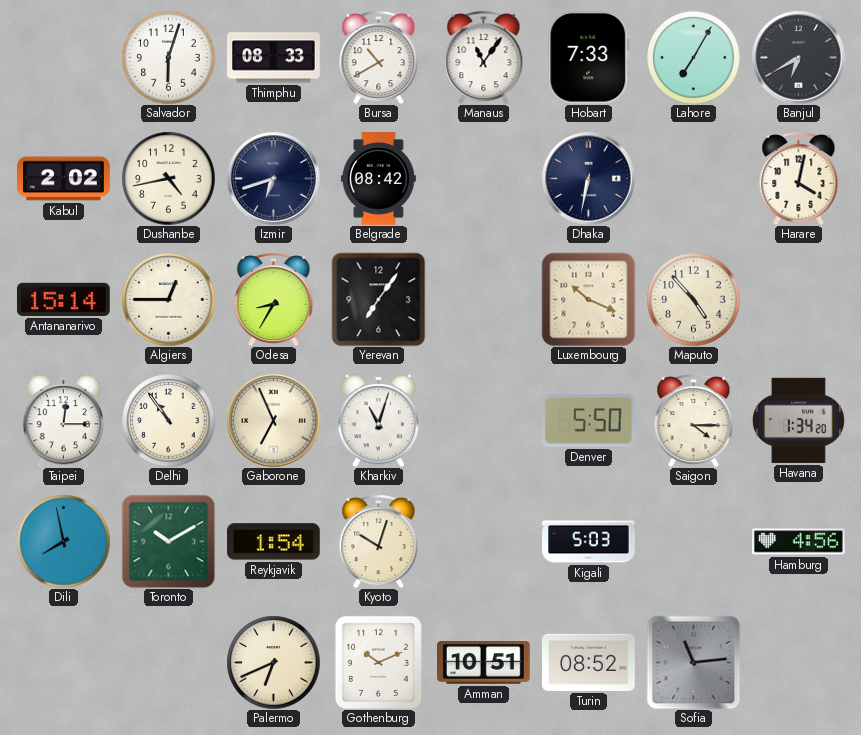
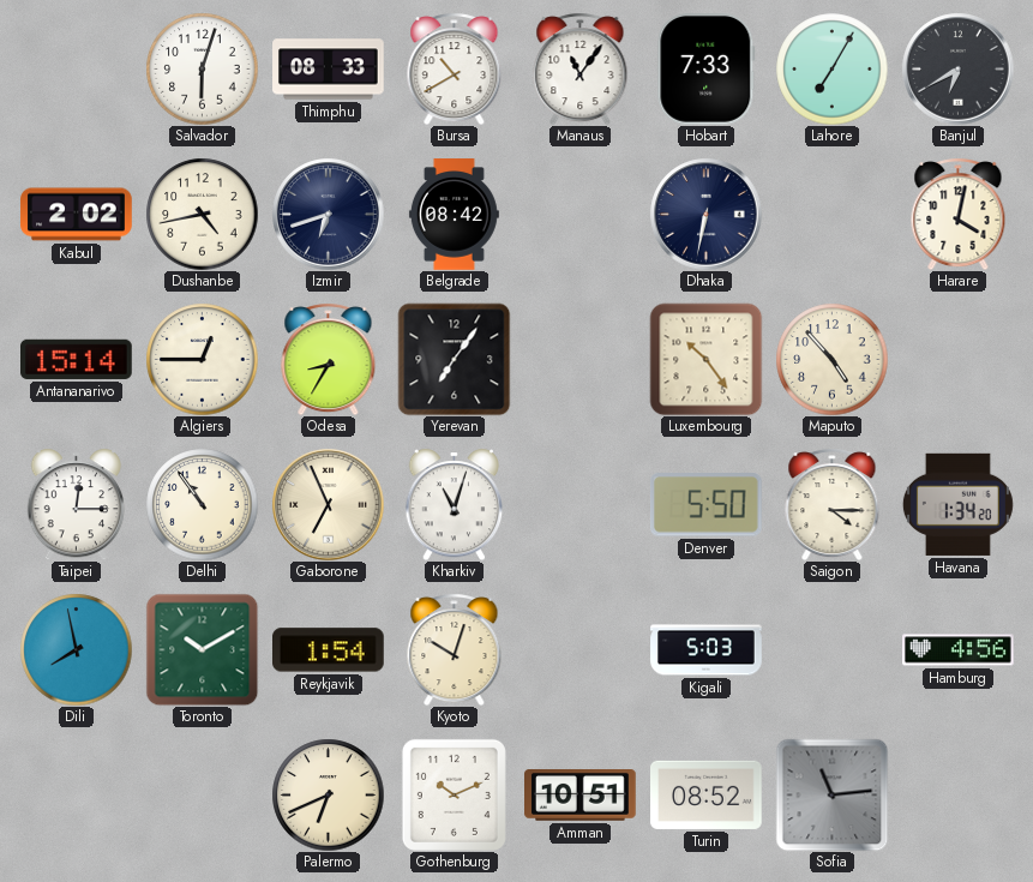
Luxembourg: 10:19 -> 10:24
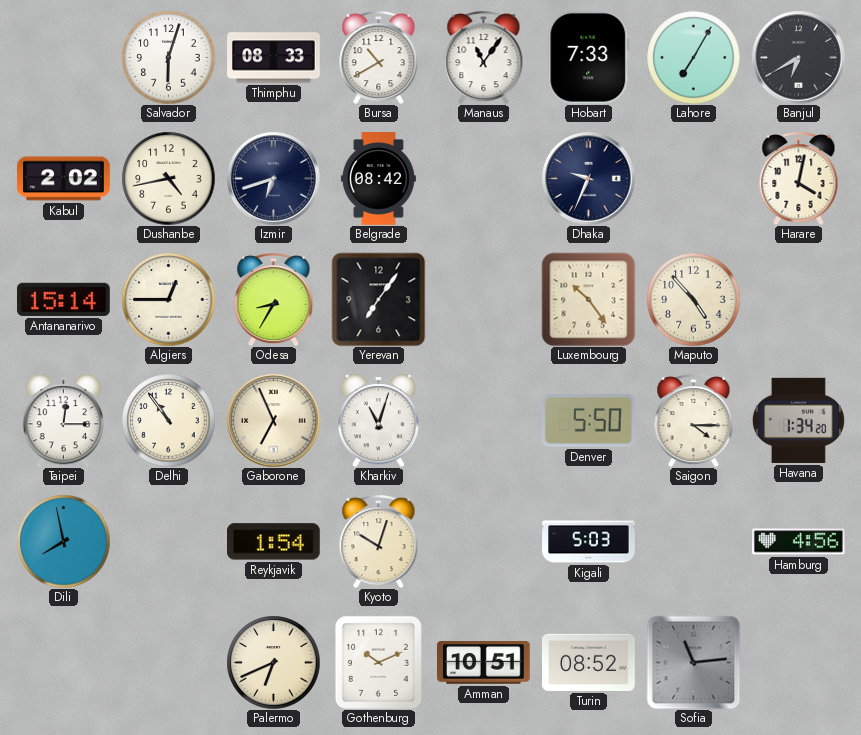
Dhaka: 6:32 -> 9:34
Toronto: 10:10 -> none
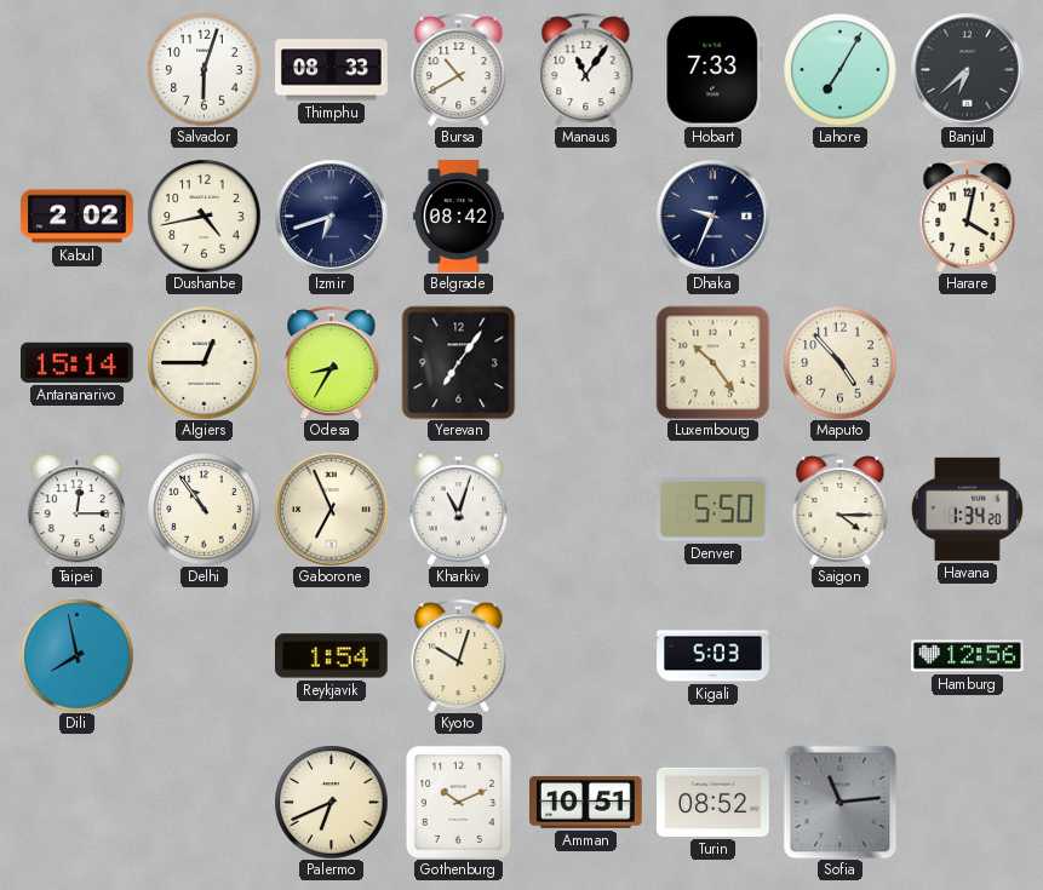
Banjul: 6:40 -> 6:38
Hamburg: 4:56 -> 12:56
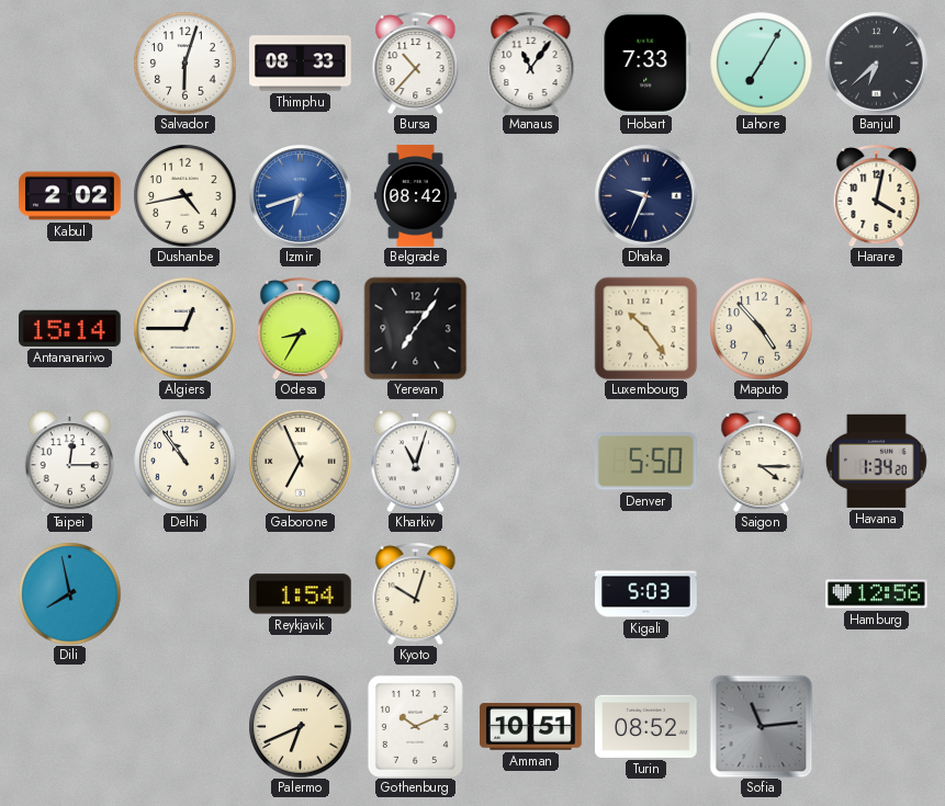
Bursa: 10:40 -> 10:37
Izmir dial: navy -> blue
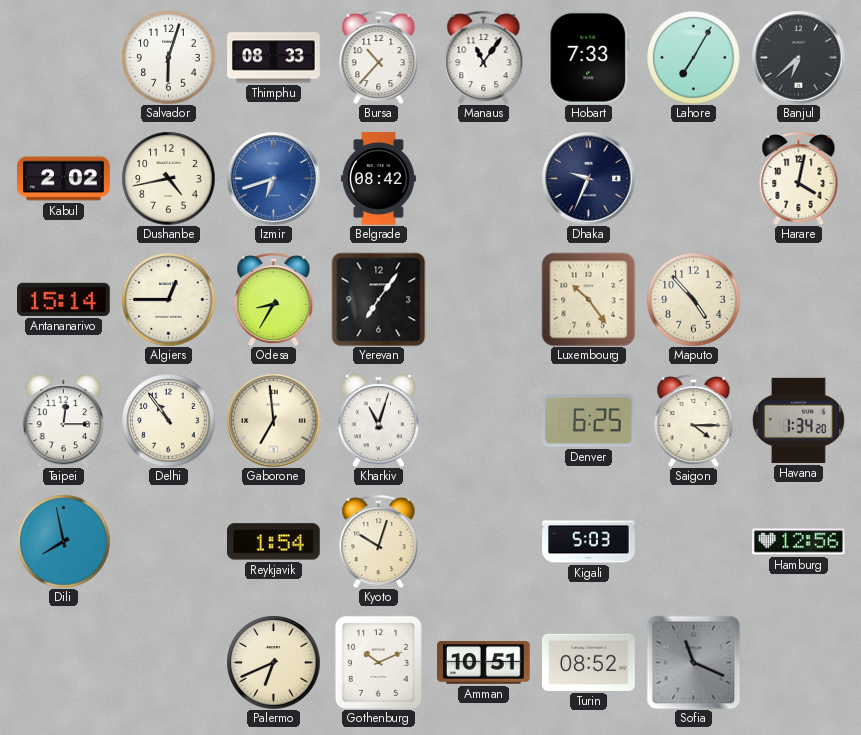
Gaborone: 6:56 -> 6:59
Denver: 5:50 -> 6:25
Sofia: 11:14 -> 11:19
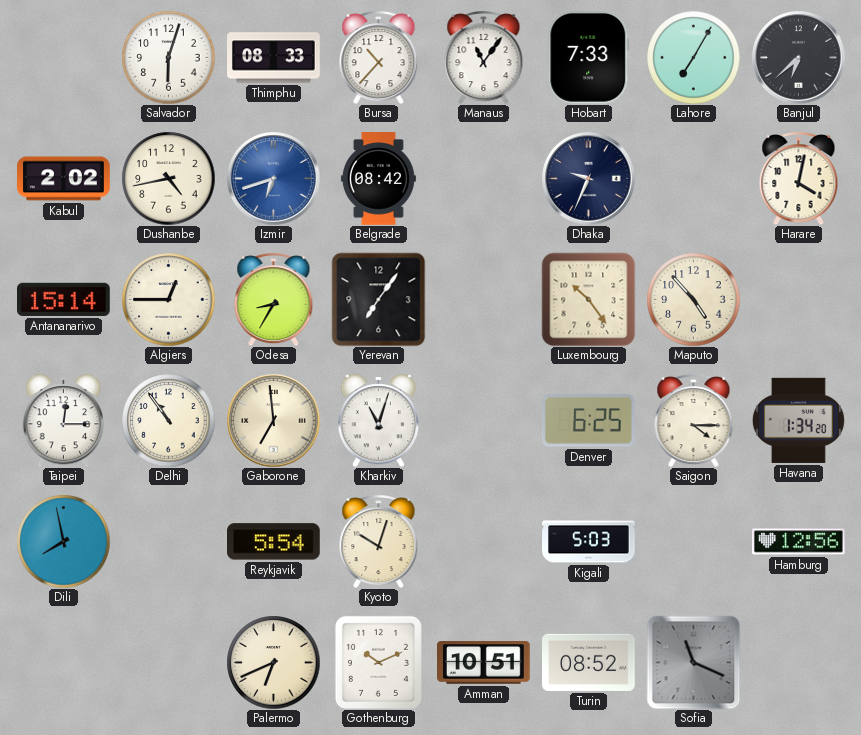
Reykjavik: 1:54 -> 5:54
